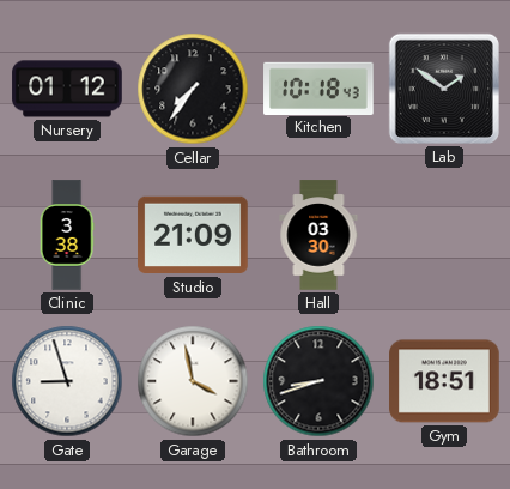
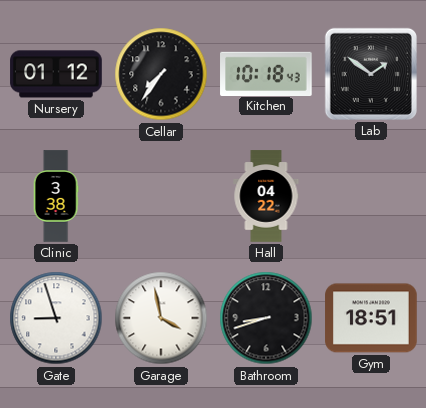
Studio: 21:09 -> none
Hall: 03:30 -> 04:22
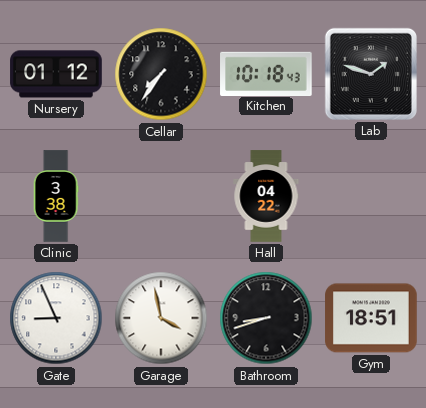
Lab: 1:51 -> 1:48
Gate: 8:57 -> 8:56
